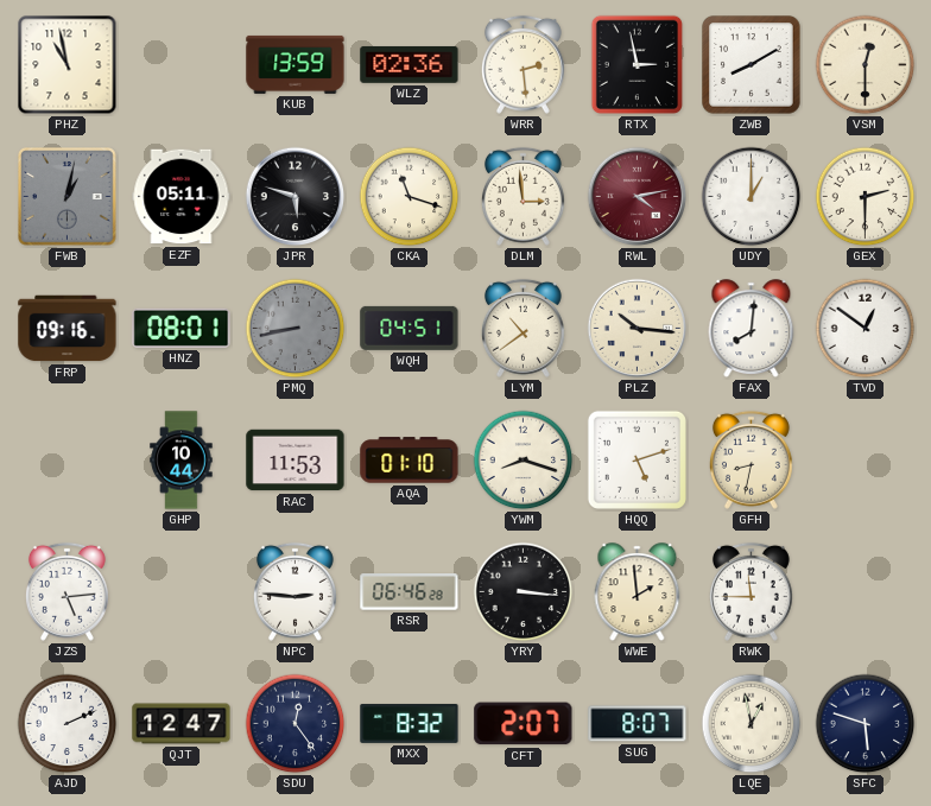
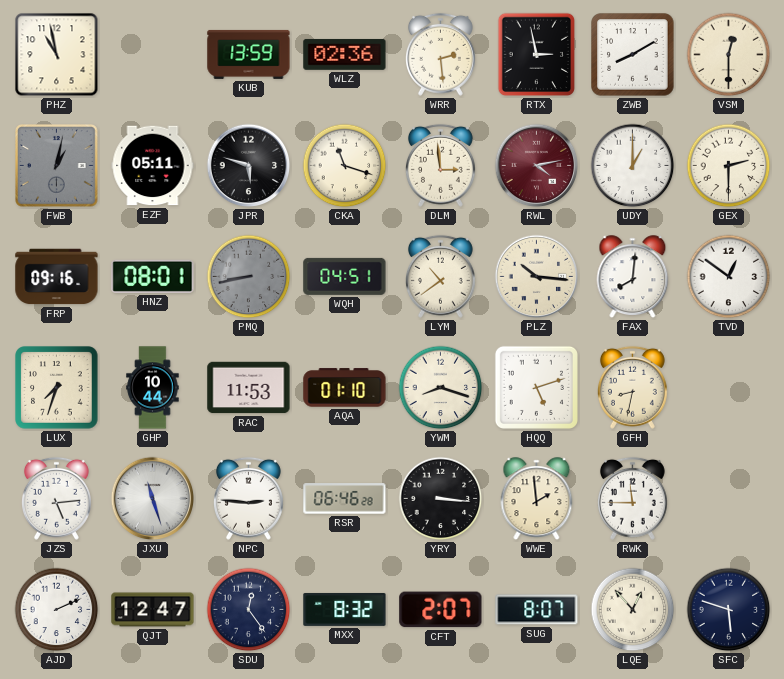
LUX: none -> 7:33
JXU: none -> 11:27
LQE: 12:58 -> 12:53
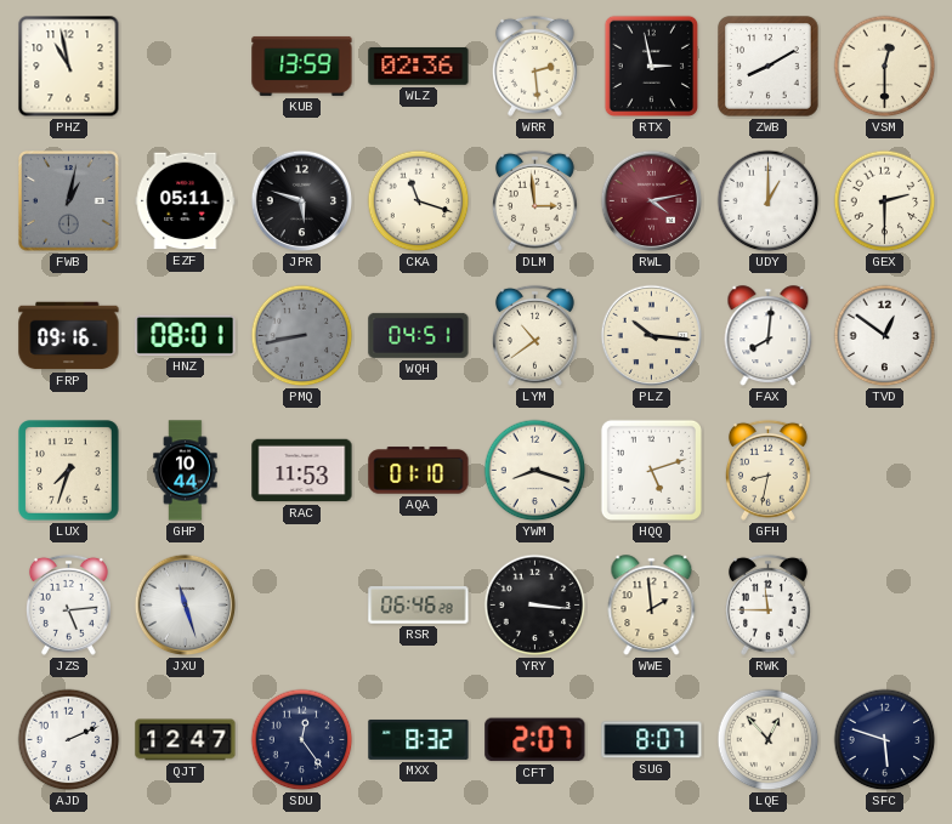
NPC: 2:46 -> none
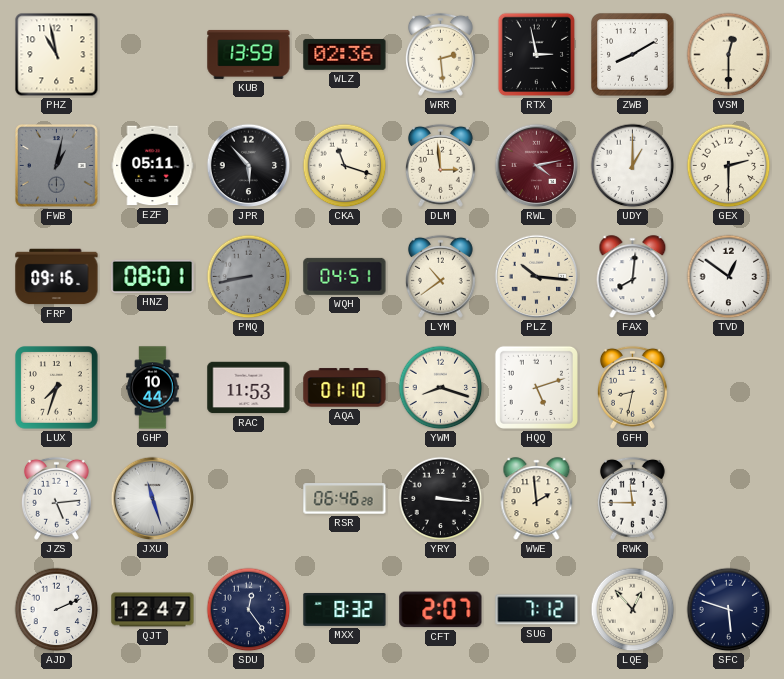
JPR: 5:48 -> 5:53
SUG: 8:07 -> 7:12
